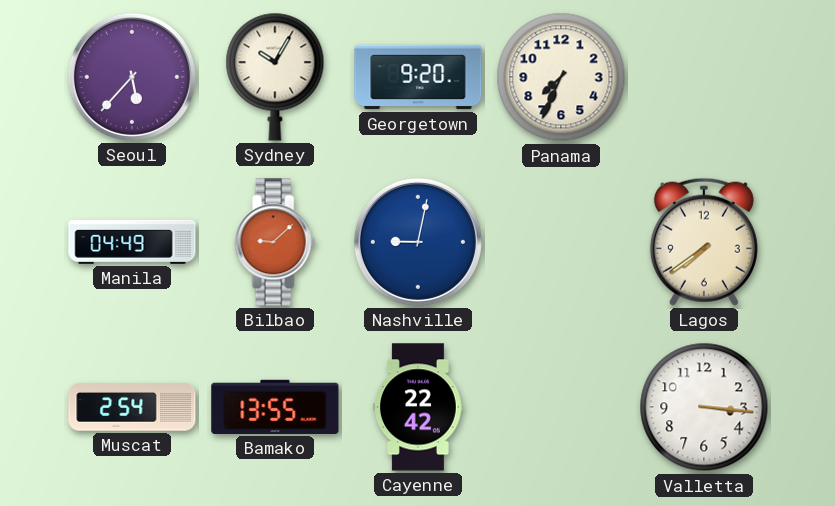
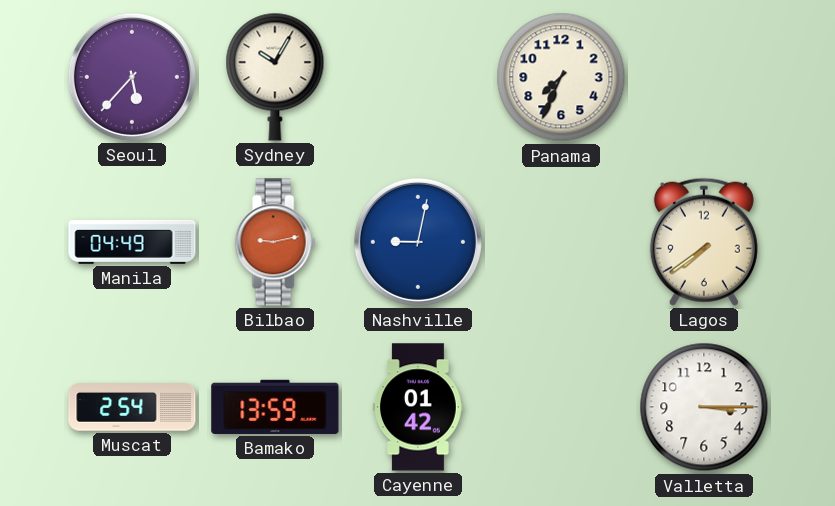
Georgetown: 9:20 -> none
Bilbao: 9:08 -> 9:13
Bamako: 13:55 -> 13:59
Cayenne: 22:42 -> 01:42
Valletta: 3:16 -> 3:15
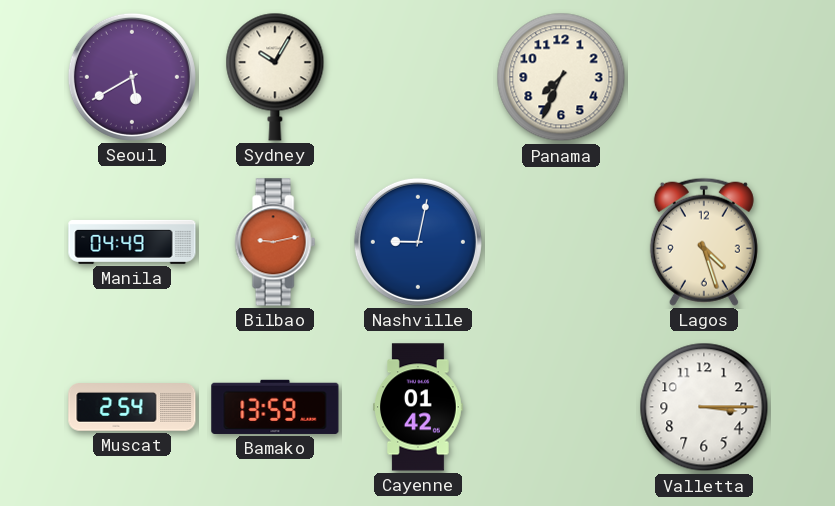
Seoul: 5:37 -> 5:40
Lagos: 7:39 -> 4:27
